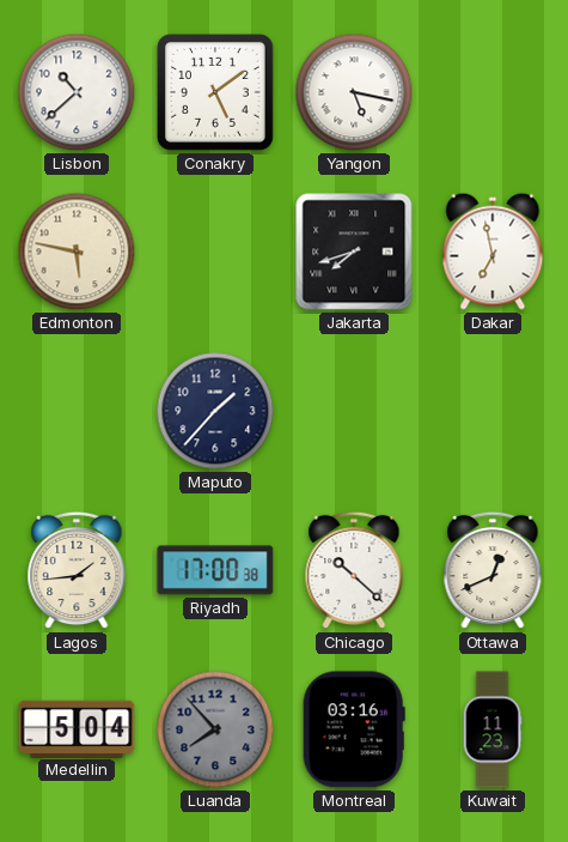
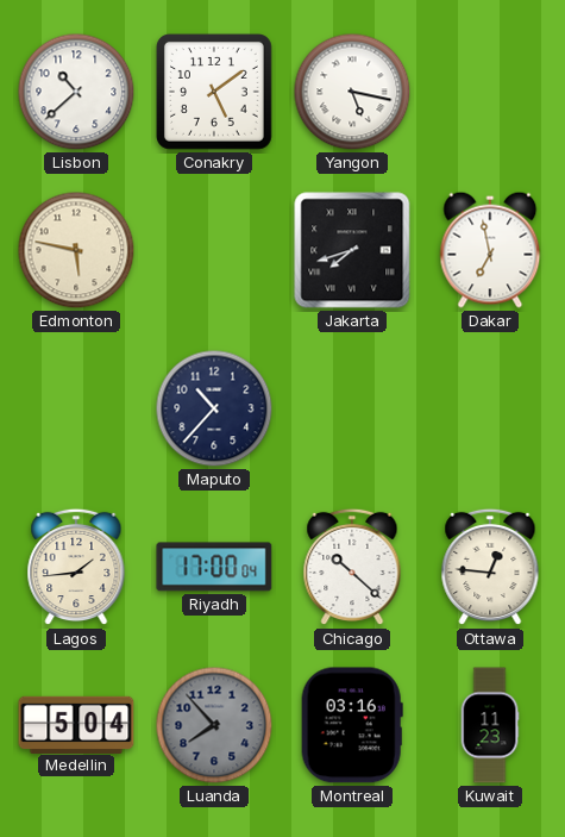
Maputo: 1:37 -> 10:37
Riyadh: 17:00:38 -> 17:00:04
Ottawa: 12:41 -> 12:46
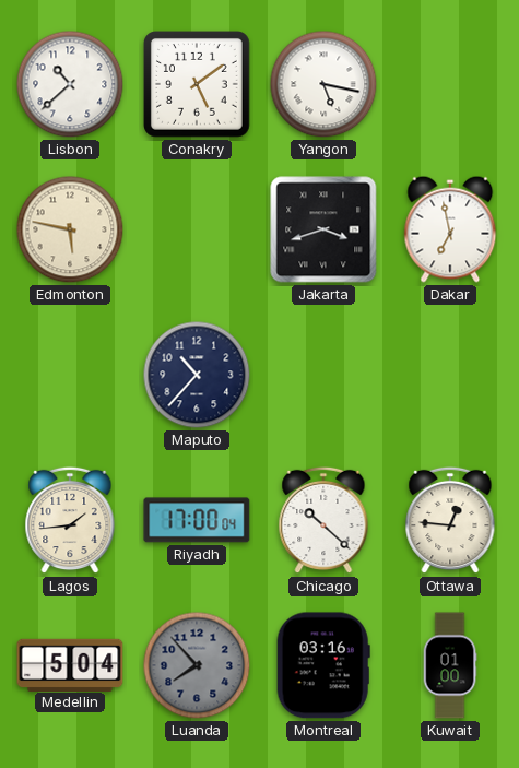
Jakarta: 7:42 -> 3:42
Kuwait: 11:23 -> 01:00
